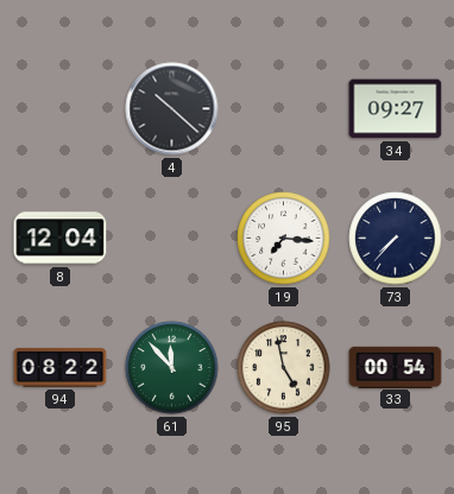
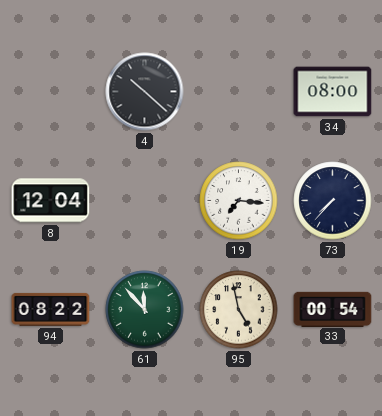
34: 09:27 -> 08:00
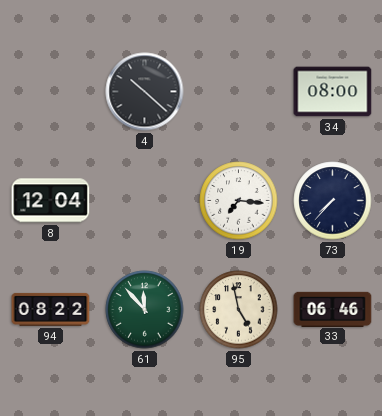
33: 00:54 -> 06:46
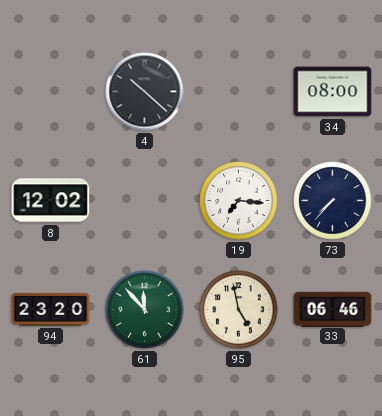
8: 12:04 -> 12:02
94: 08:22 -> 23:20
